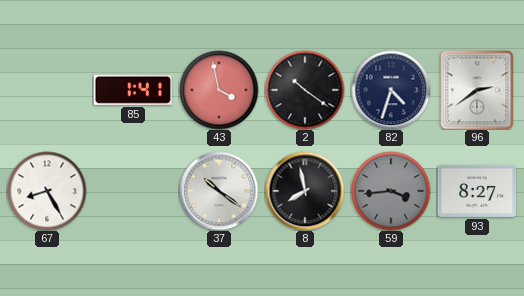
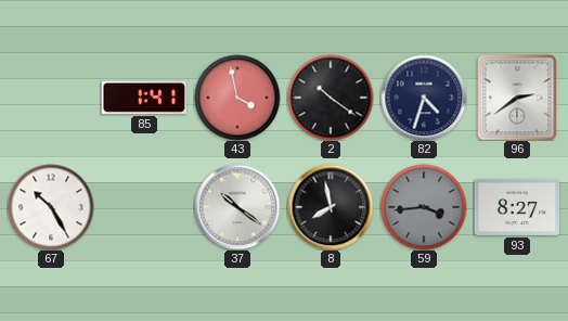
67: 8:25 -> 10:25
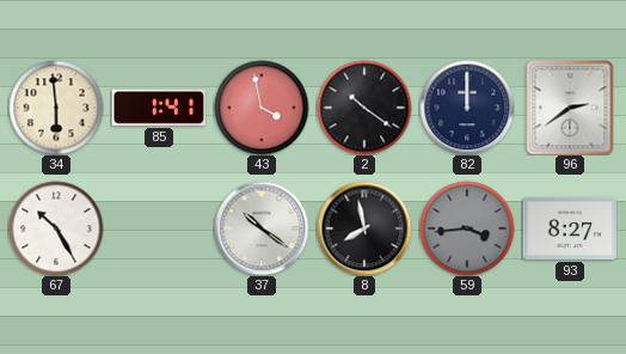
34: none -> 5:59
82: 4:33 -> 12:00
